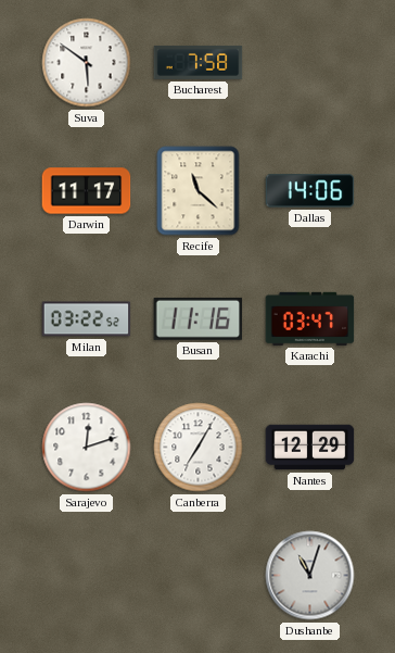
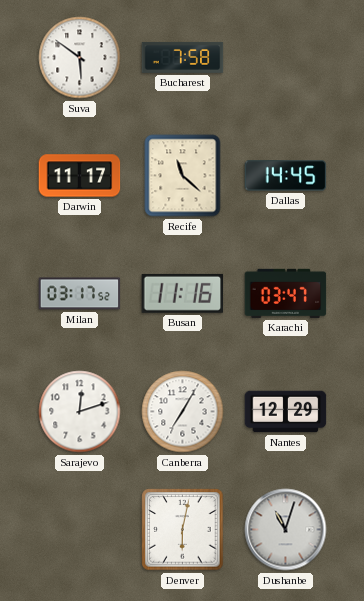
Dallas: 14:06 -> 14:45
Milan: 03:22 -> 03:17
Denver: none -> 6:02
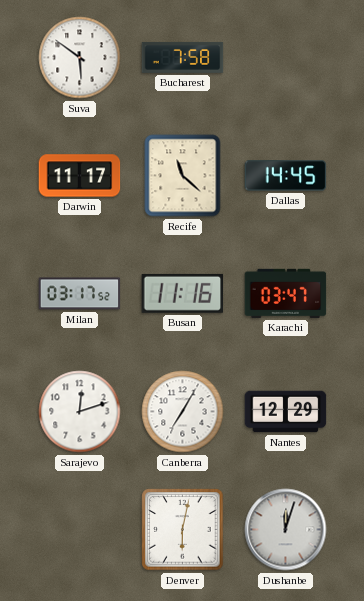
Dushanbe: 11:03 -> 12:03
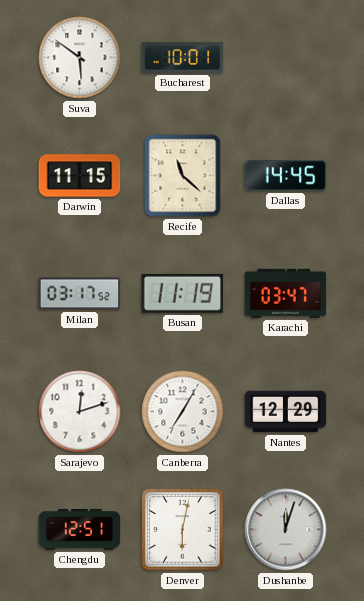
Bucharest: 7:58 -> 10:01
Darwin: 11:17 -> 11:15
Busan: 11:16 -> 11:19
Chengdu: none -> 12:51
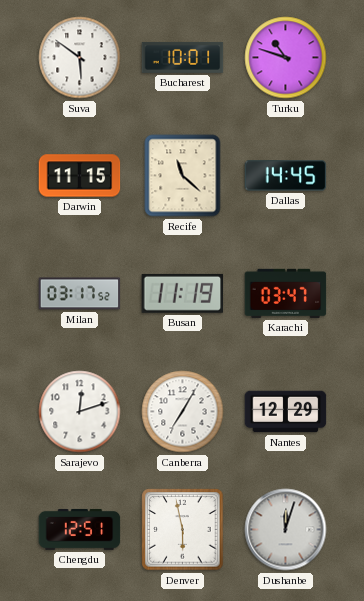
Turku: none -> 10:48
Denver: 6:02 -> 5:58
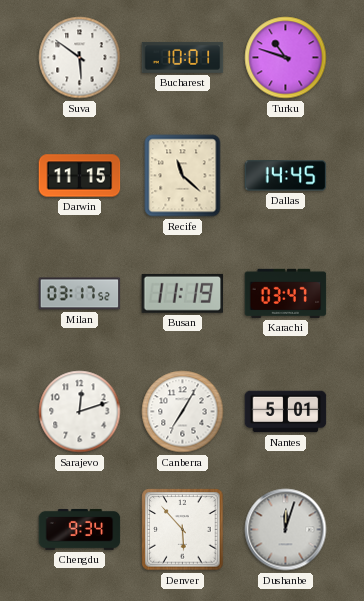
Nantes: 12:29 -> 5:01
Chengdu: 12:51 -> 9:34
Denver: 5:58 -> 5:53
